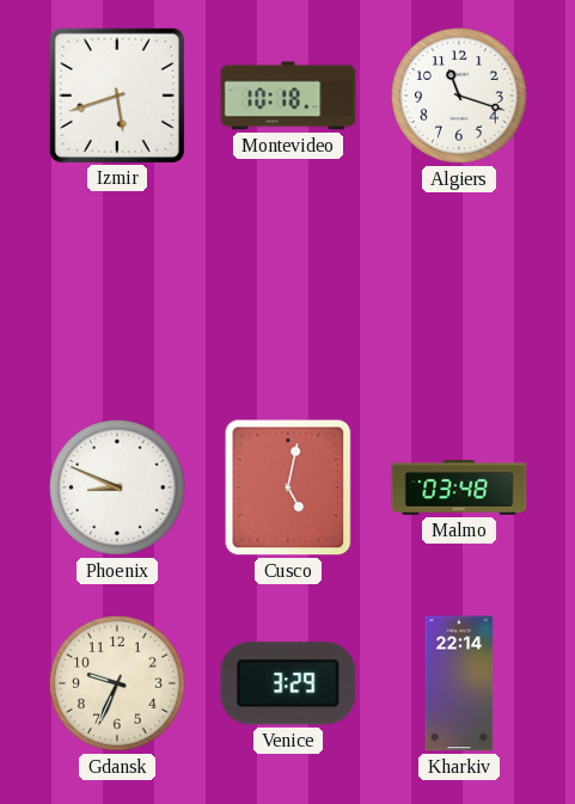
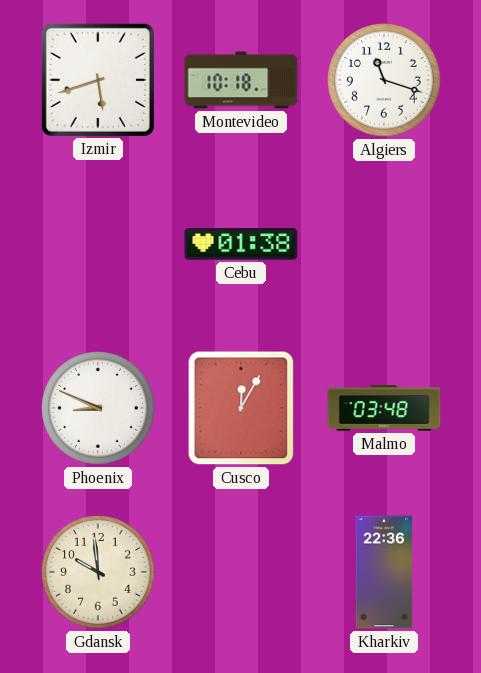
Cebu: none -> 01:38
Cusco: 5:02 -> 12:05
Gdansk: 9:34 -> 9:59
Venice: 3:29 -> none
Kharkiv: 22:14 -> 22:36
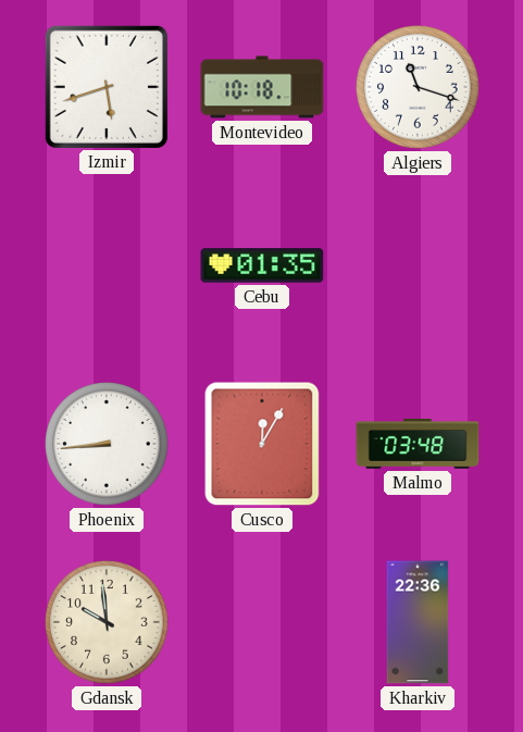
Cebu: 01:38 -> 01:35
Phoenix: 8:49 -> 8:44
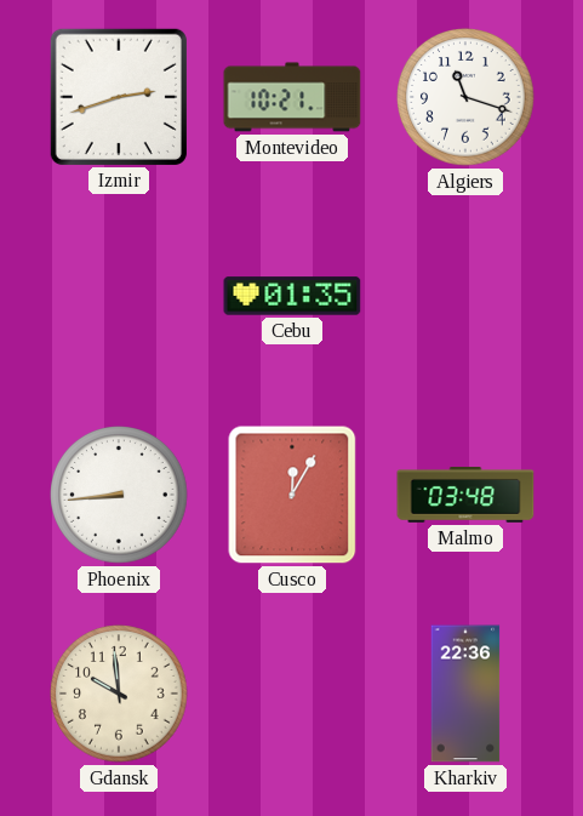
Izmir: 5:42 -> 2:42
Montevideo: 10:18 -> 10:21
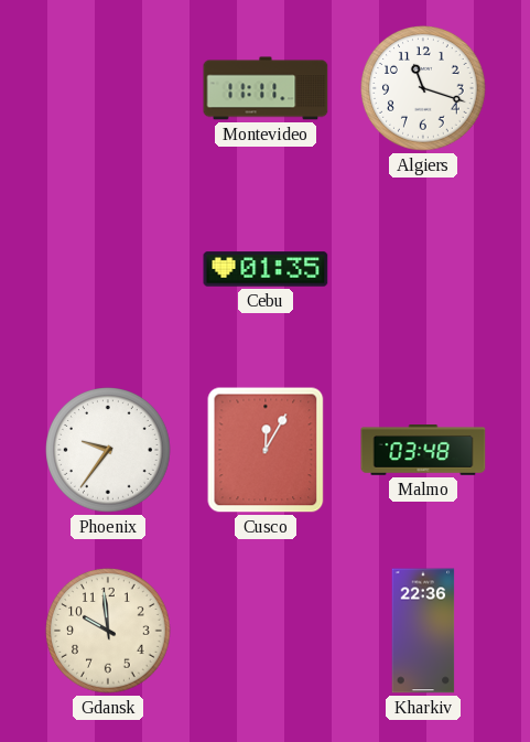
Izmir: 2:42 -> none
Montevideo: 10:21 -> 11:11
Phoenix: 8:44 -> 9:36
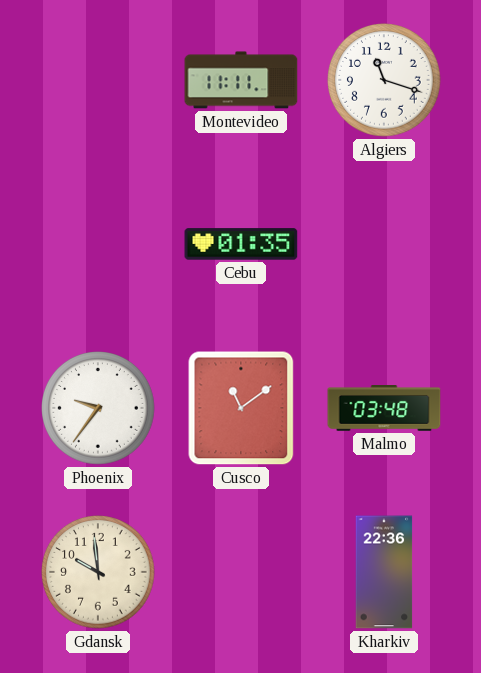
Cusco: 12:05 -> 11:09
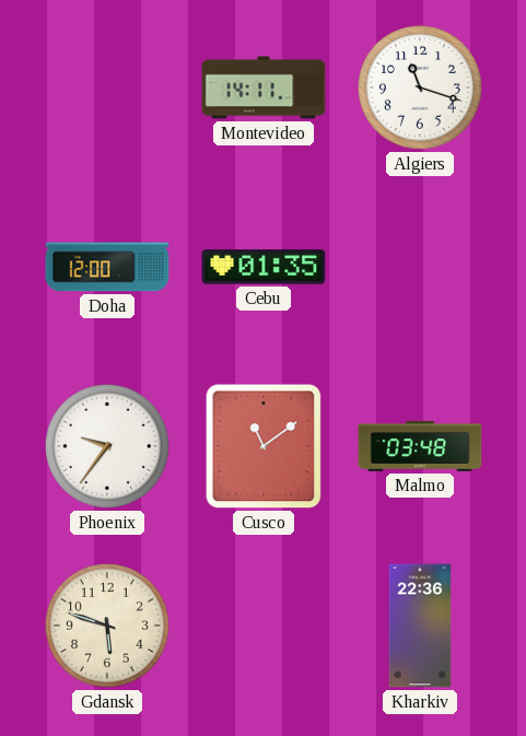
Montevideo: 11:11 -> 14:11
Doha: none -> 12:00
Gdansk: 9:59 -> 5:48
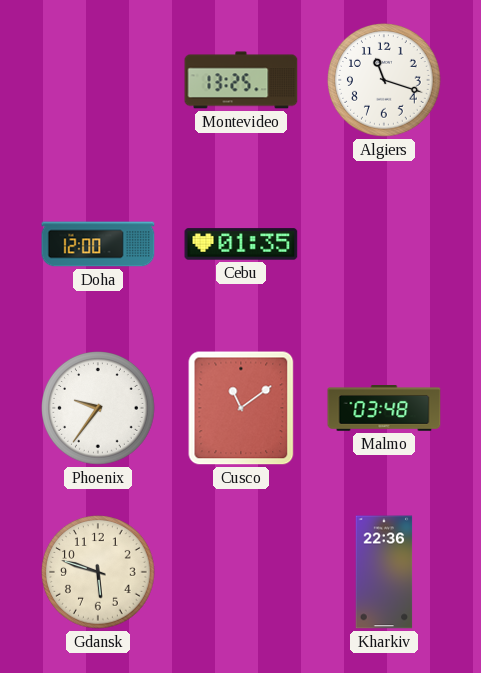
Montevideo: 14:11 -> 13:25
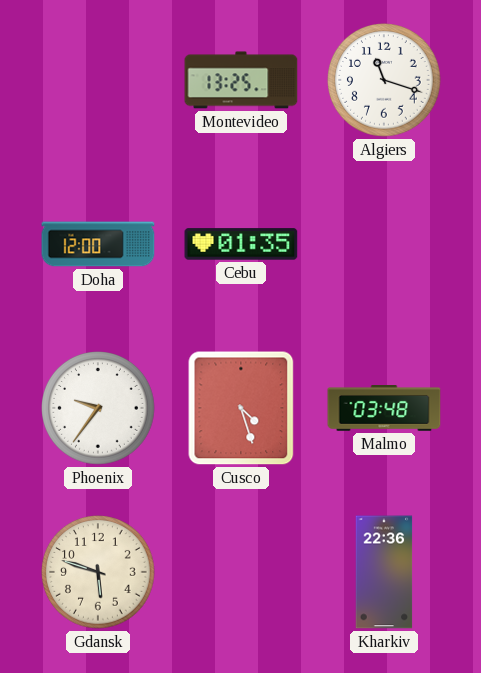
Cusco: 11:09 -> 4:27
